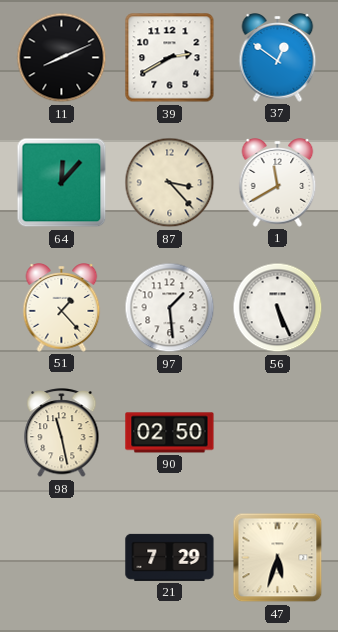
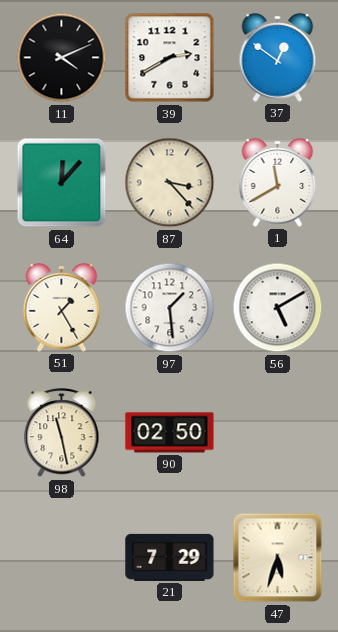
11: 8:11 -> 4:11
51: 1:23 -> 1:25
56: 5:26 -> 5:10
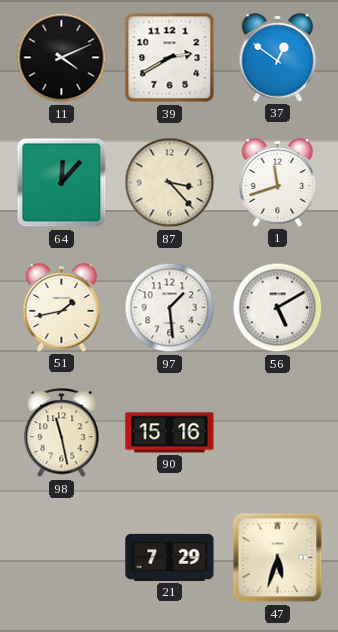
1: 11:40 -> 11:42
51: 1:25 -> 1:43
90: 02:50 -> 15:16
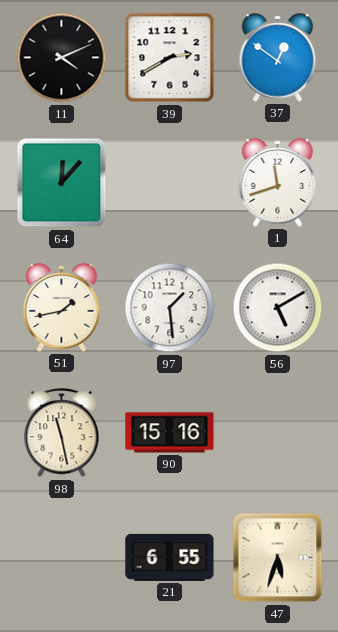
87: 3:23 -> none
21: 7:29 -> 6:55
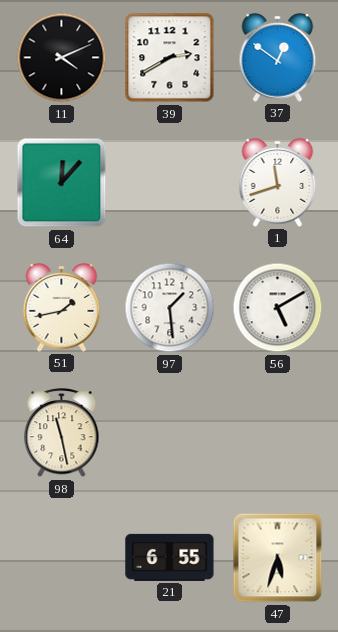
90: 15:16 -> none
